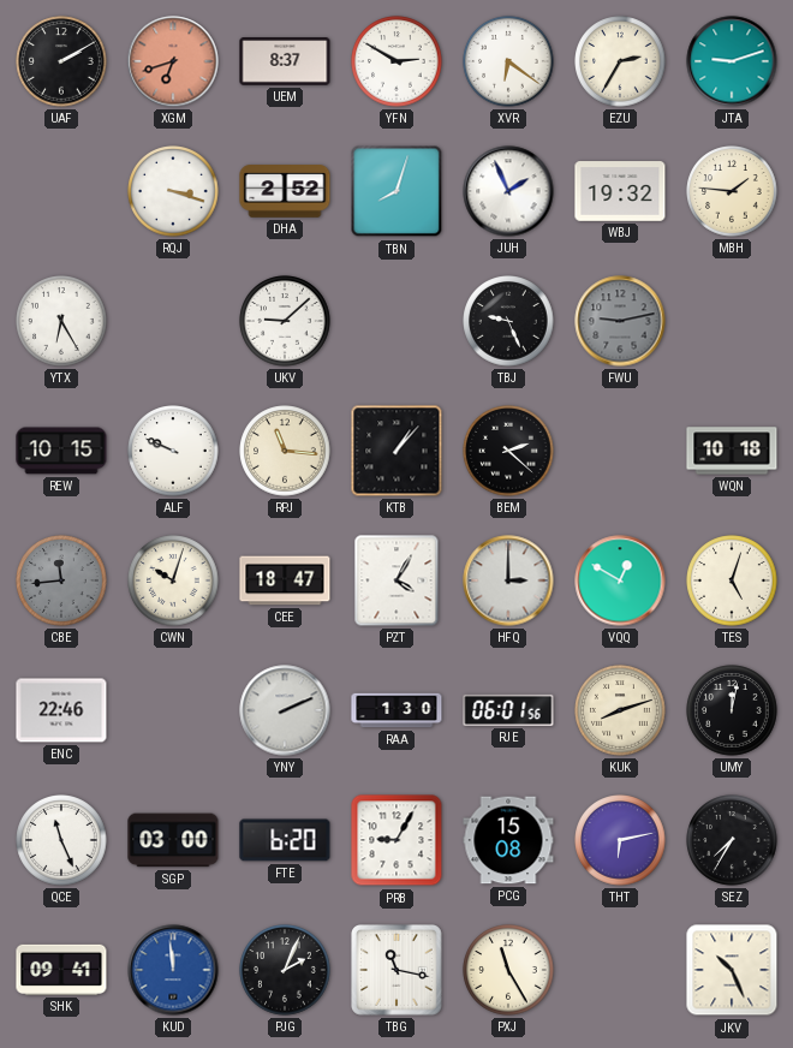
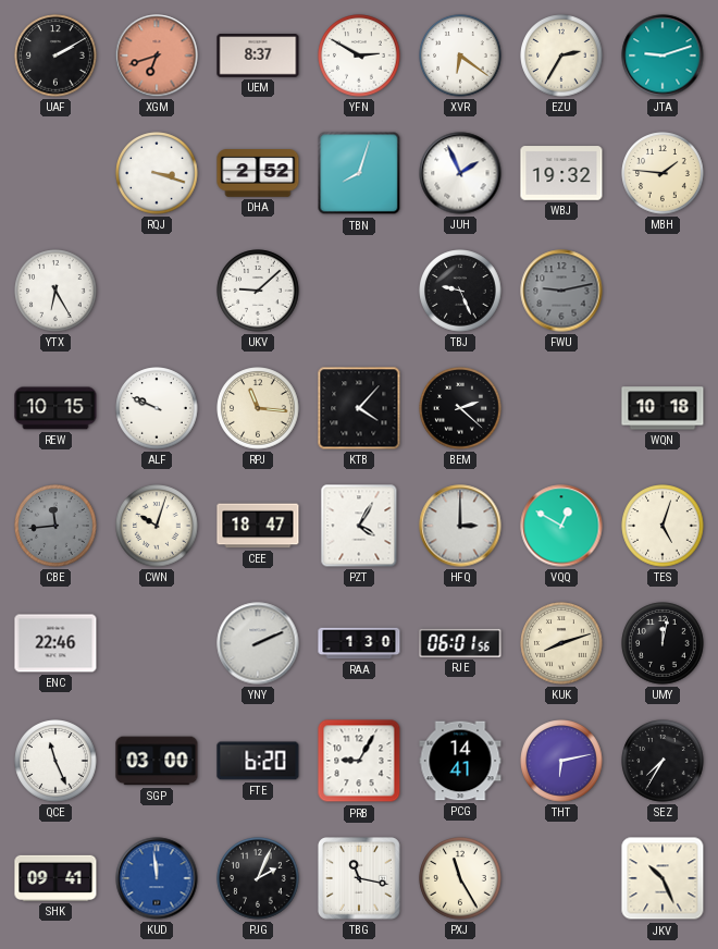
KTB: 1:07 -> 4:07
PCG: 15:08 -> 14:41
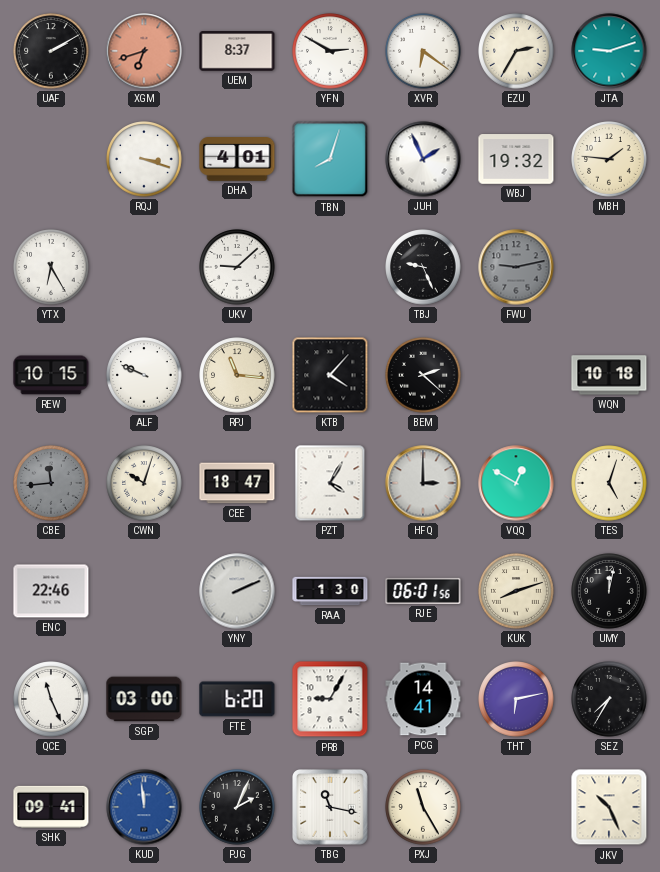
DHA: 2:52 -> 4:01
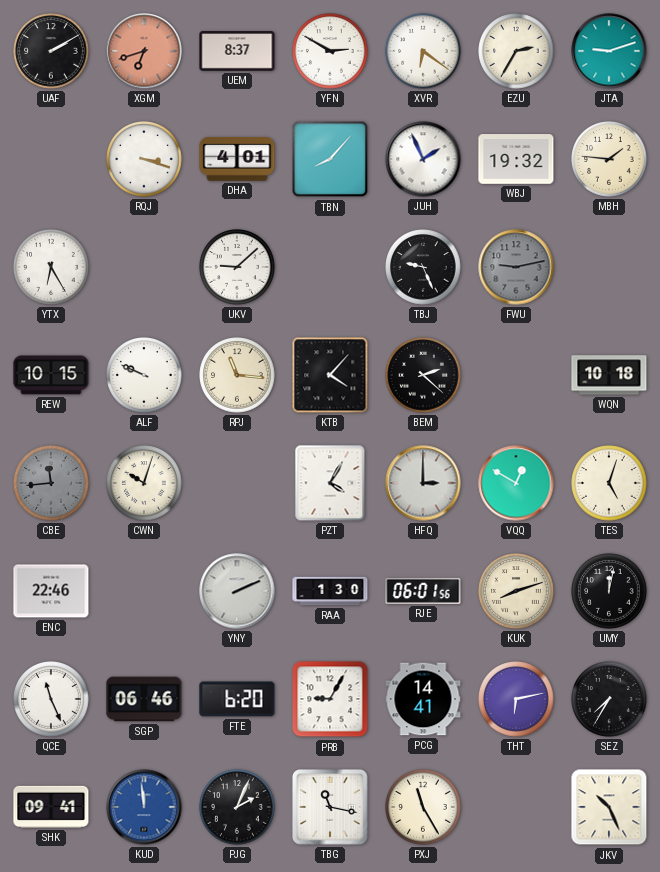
TBN: 8:03 -> 8:07
CEE: 18:47 -> none
SGP: 03:00 -> 06:46
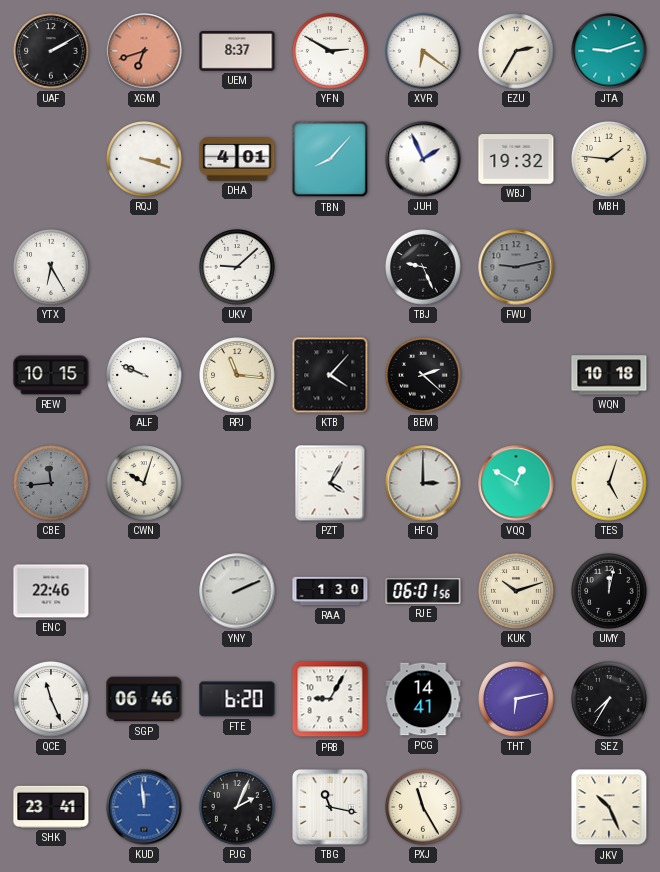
KUK: 8:12 -> 10:12
SHK: 09:41 -> 23:41
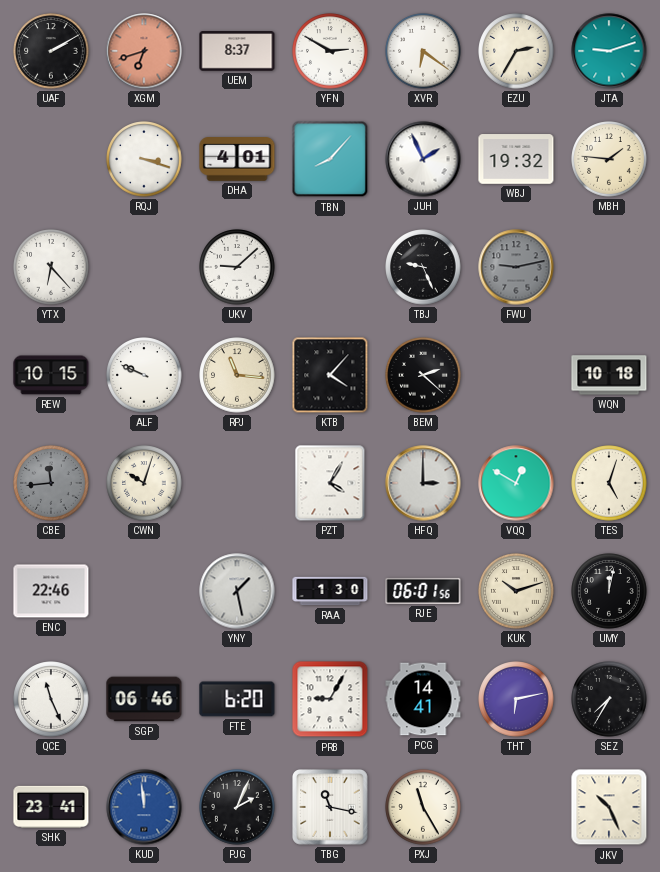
YTX: 6:25 -> 6:23
YNY: 2:11 -> 1:28
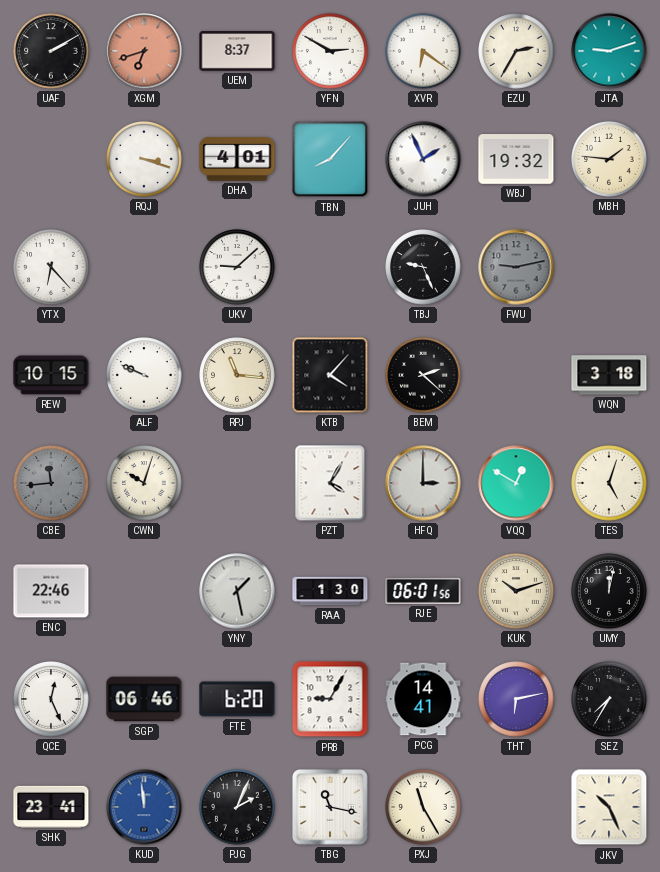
WQN: 10:18 -> 3:18
QCE: 11:26 -> 12:26
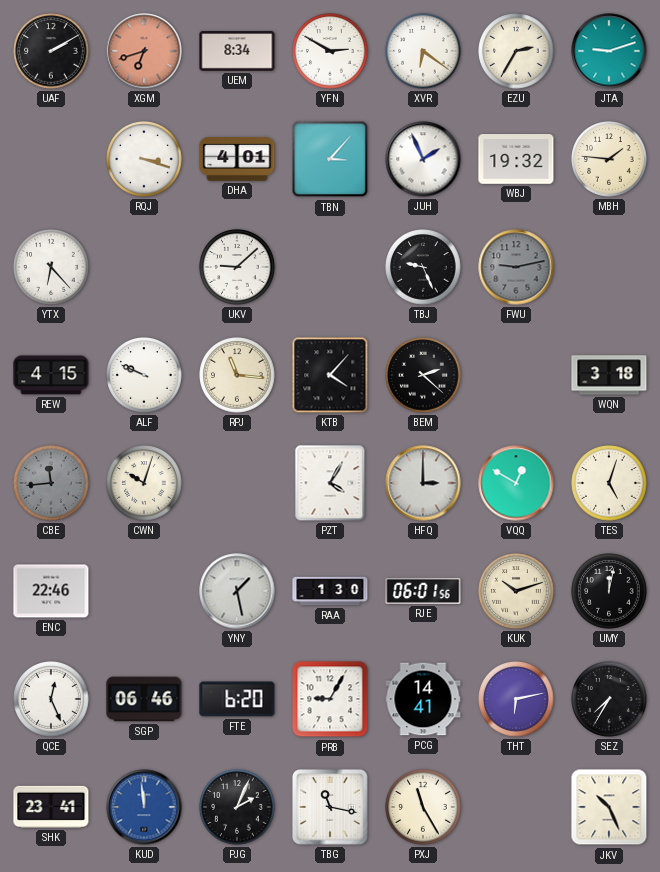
UEM: 8:37 -> 8:34
TBN: 8:07 -> 3:07
REW: 10:15 -> 4:15
